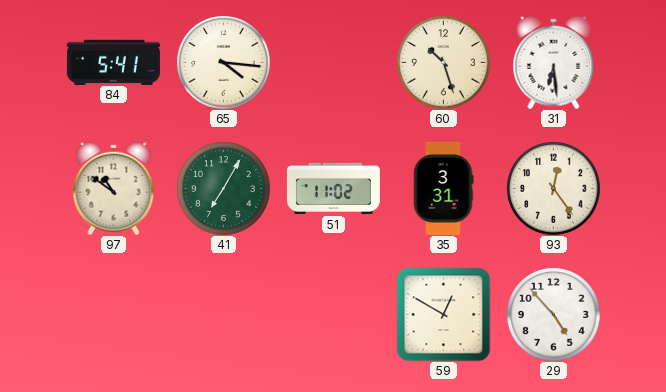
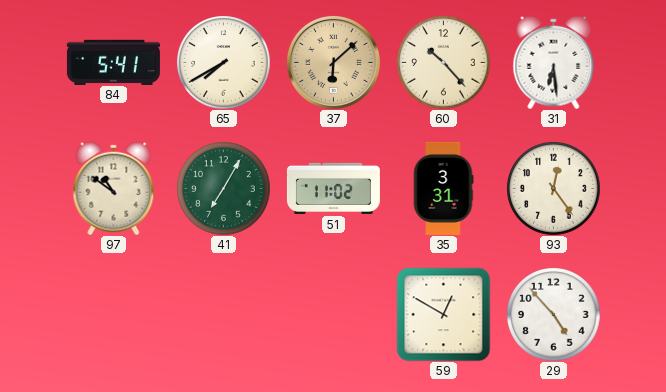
65: 4:16 -> 7:40
37: none -> 6:08
60: 10:27 -> 10:23
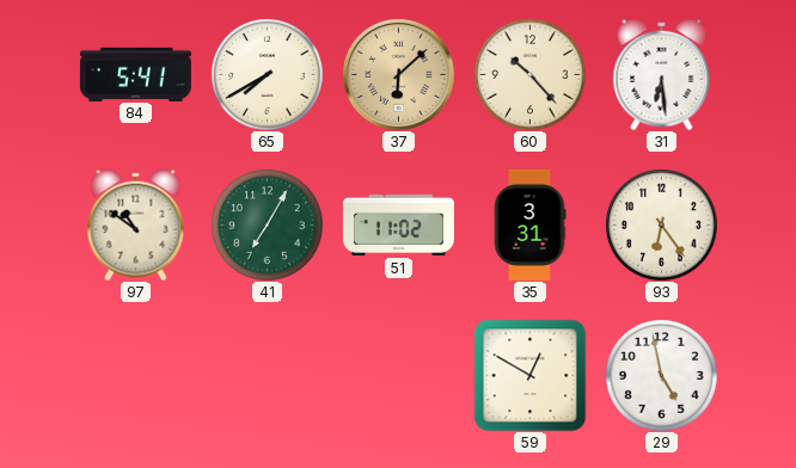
93: 12:24 -> 6:24
29: 4:53 -> 4:58
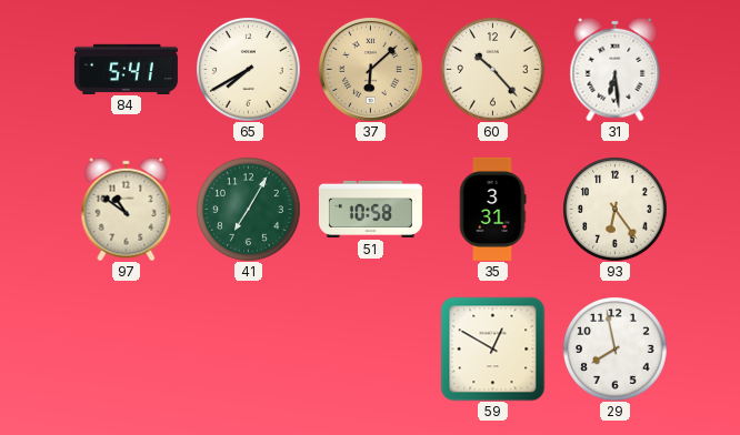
51: 11:02 -> 10:58
29: 4:58 -> 7:58
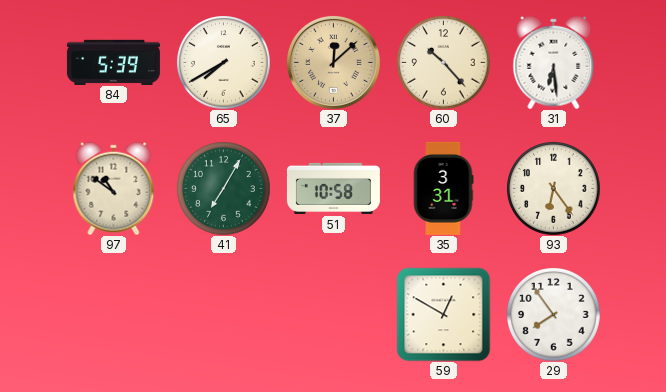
84: 5:41 -> 5:39
37: 6:08 -> 12:08
29: 7:58 -> 7:54
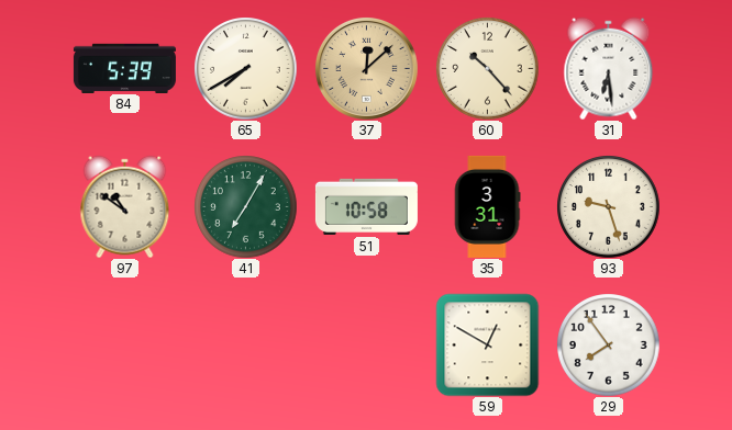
93: 6:24 -> 9:27
